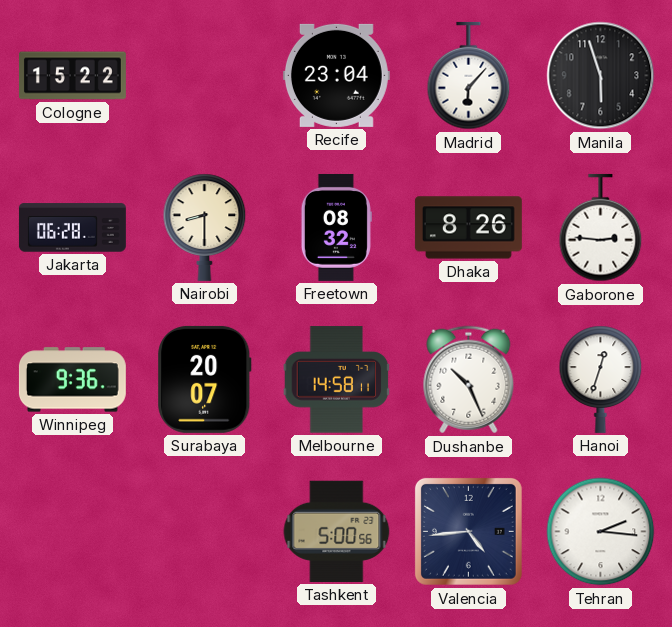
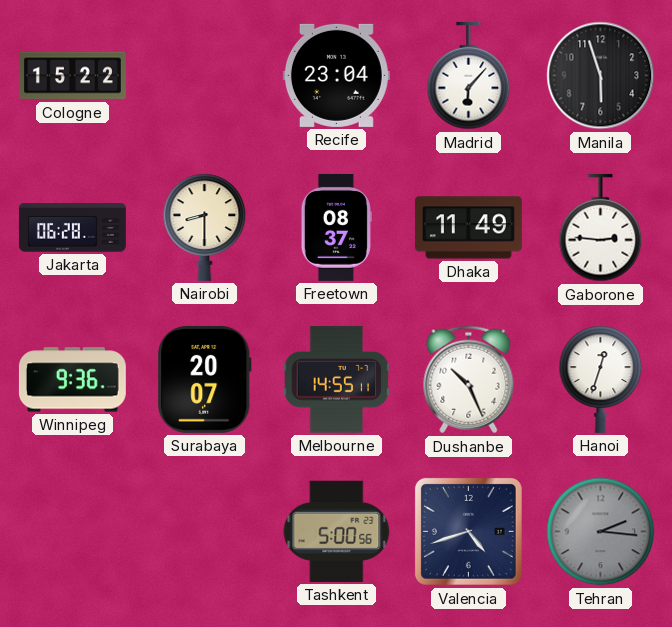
Freetown: 08:32 -> 08:37
Dhaka: 8:26 -> 11:49
Melbourne: 14:58 -> 14:55
Valencia: 4:44 -> 4:42
Tehran dial: white -> grey
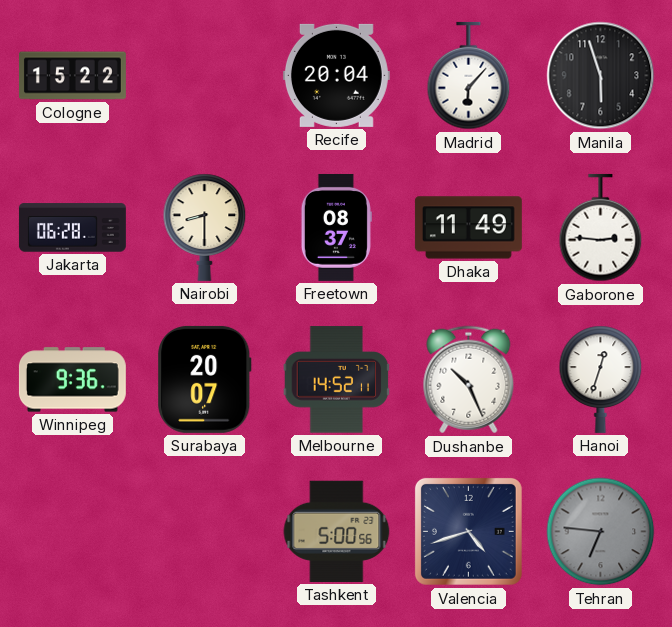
Recife: 23:04 -> 20:04
Melbourne: 14:55 -> 14:52
Tehran: 2:16 -> 6:46
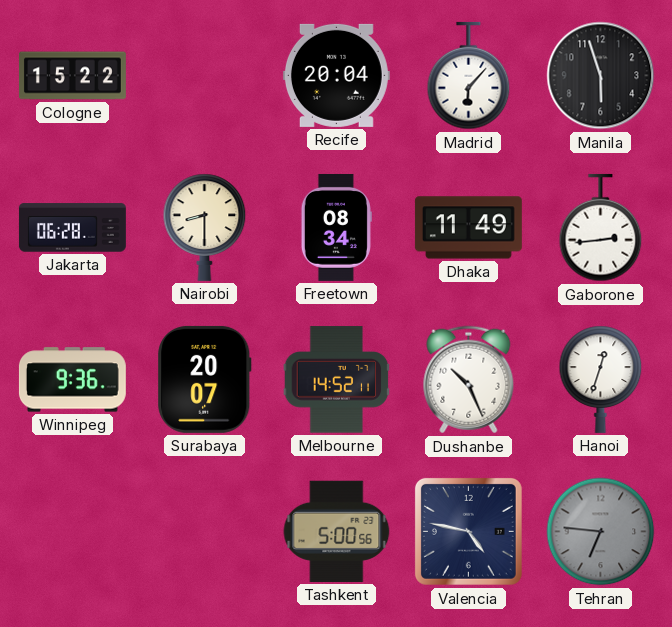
Freetown: 08:37 -> 08:34
Gaborone: 2:46 -> 2:44
Valencia: 4:42 -> 4:47
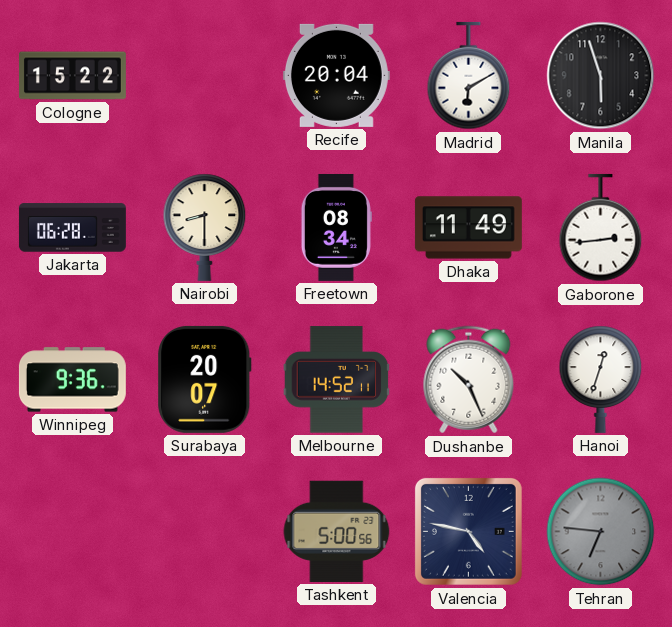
Madrid: 6:07 -> 6:10
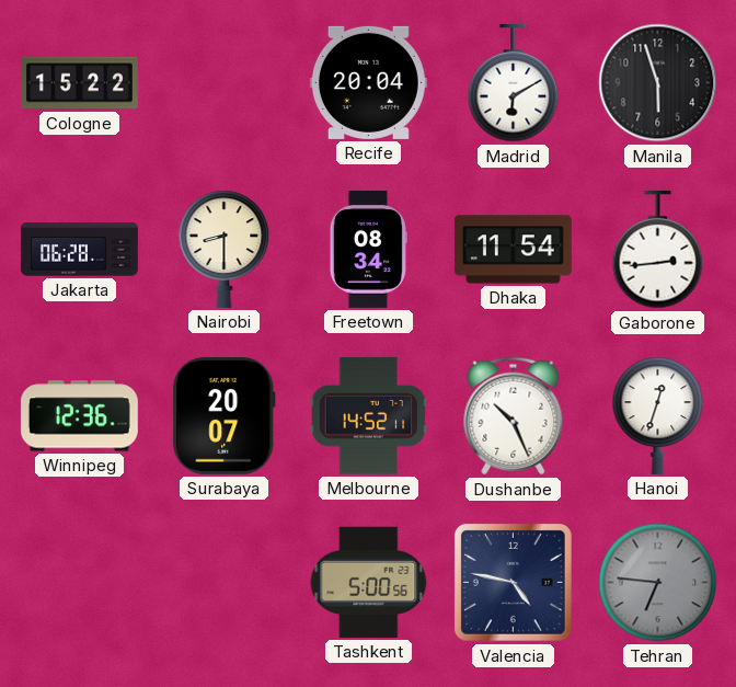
Dhaka: 11:49 -> 11:54
Winnipeg: 9:36 -> 12:36
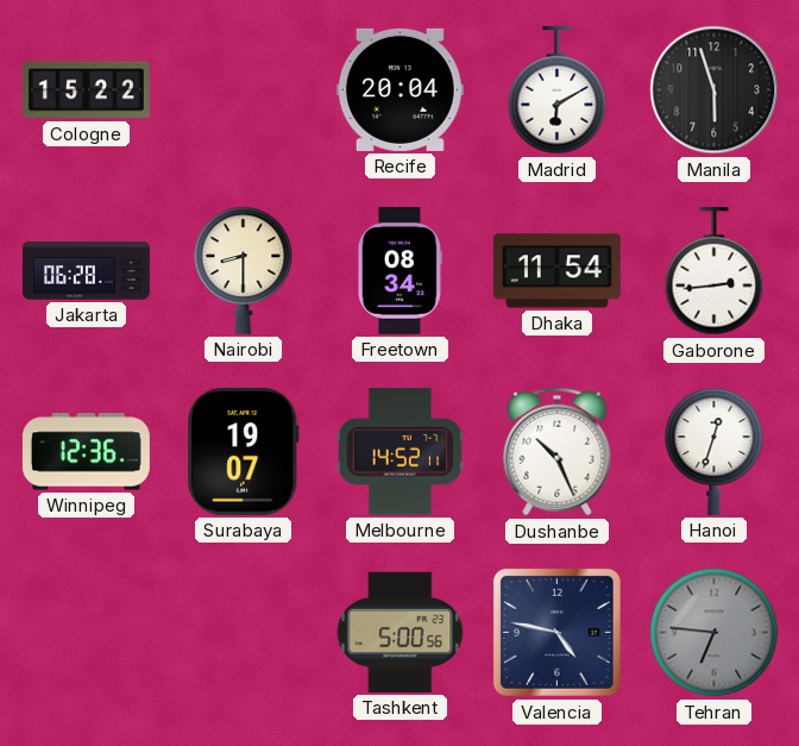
Surabaya: 20:07 -> 19:07
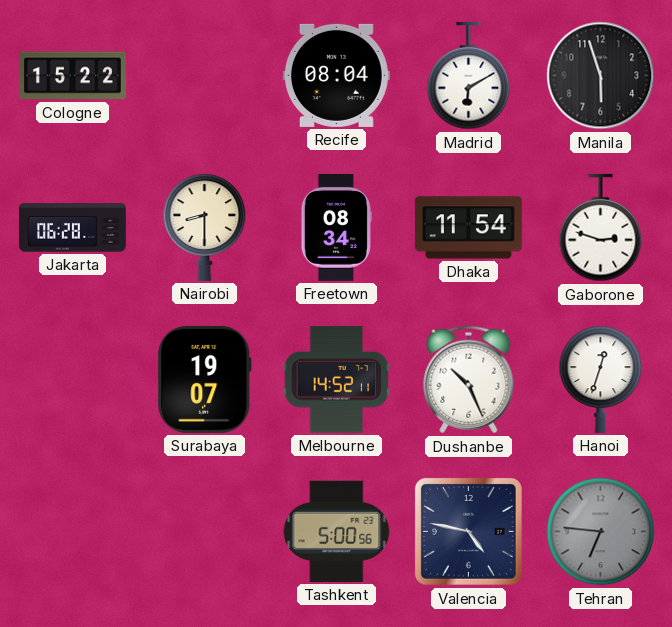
Recife: 20:04 -> 08:04
Gaborone: 2:44 -> 2:48
Winnipeg: 12:36 -> none
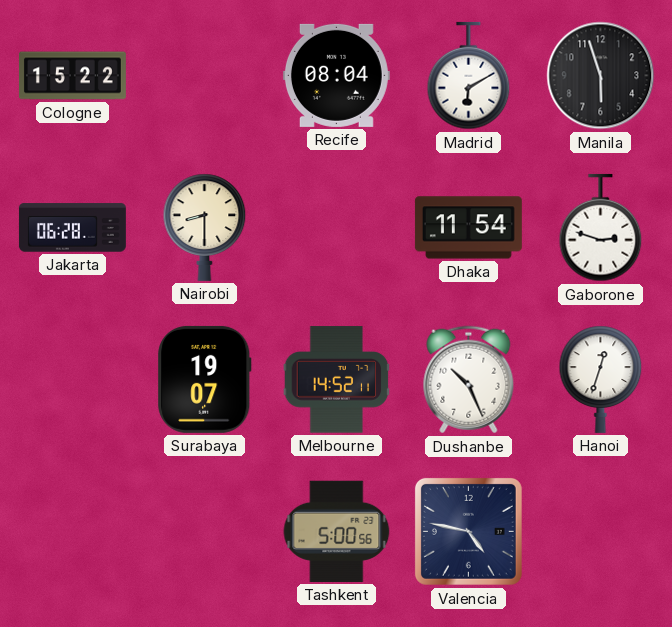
Freetown: 08:34 -> none
Tehran: 6:46 -> none
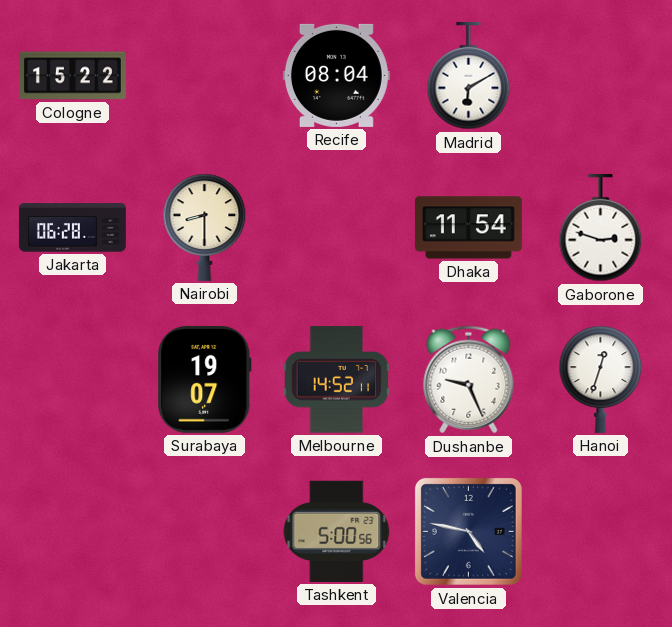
Manila: 5:57 -> none
Dushanbe: 10:26 -> 9:26
